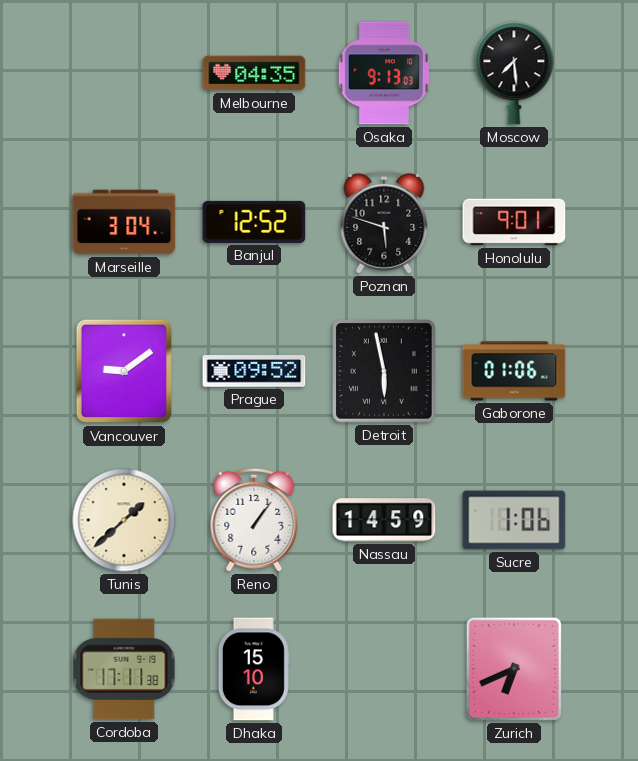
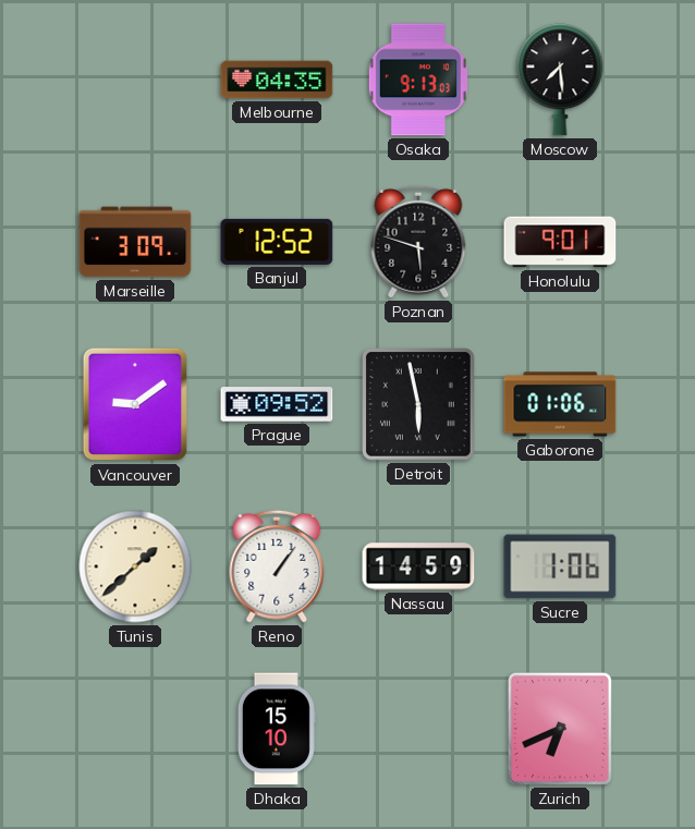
Marseille: 3:04 -> 3:09
Cordoba: 17:11 -> none
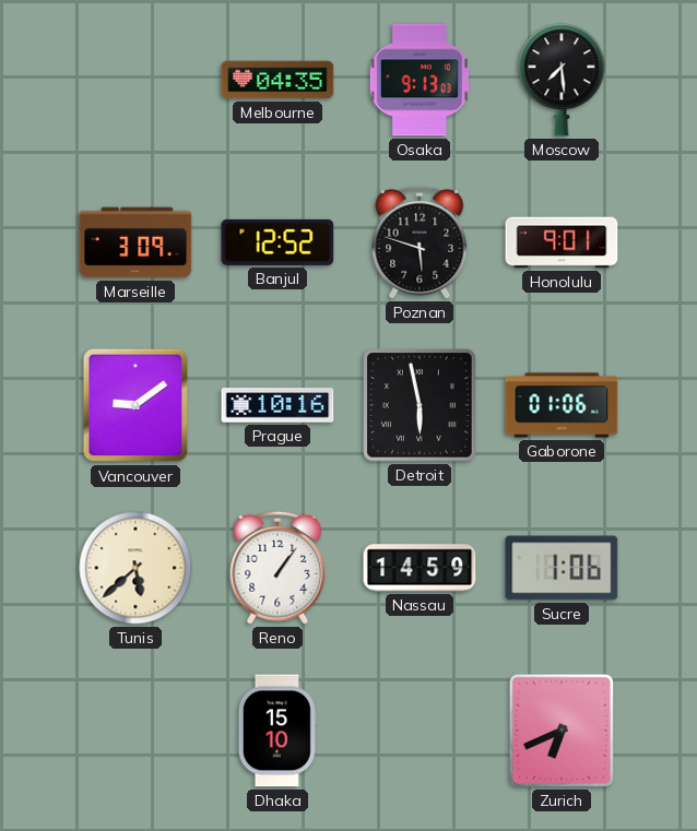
Prague: 09:52 -> 10:16
Tunis: 1:38 -> 5:38
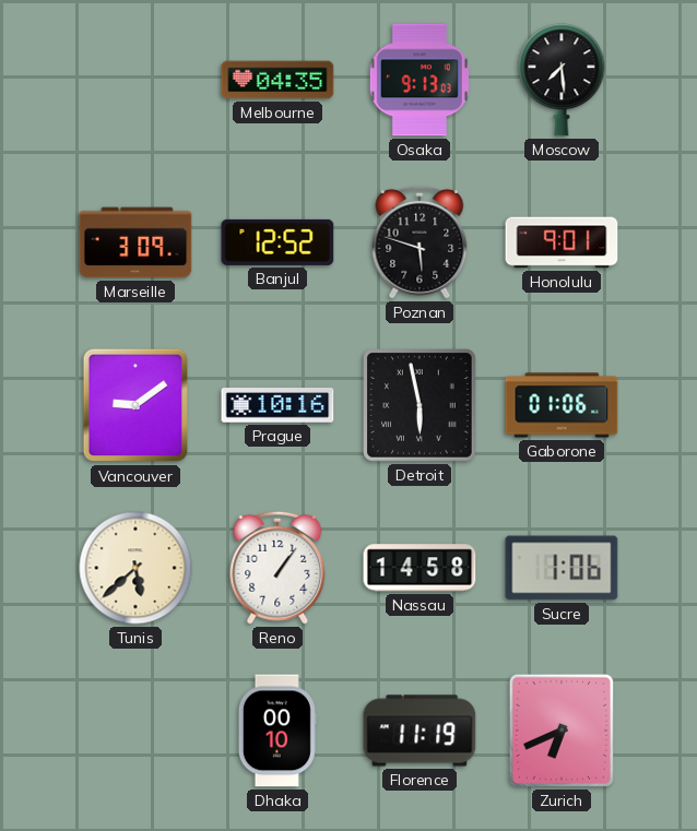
Nassau: 14:59 -> 14:58
Dhaka: 15:10 -> 00:10
Florence: none -> 11:19
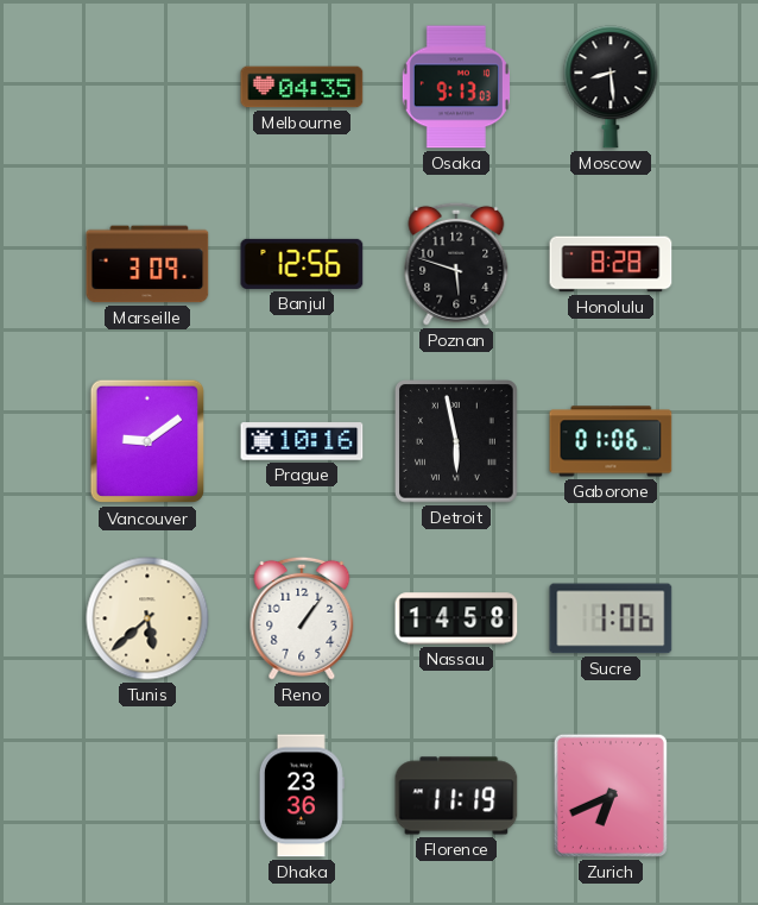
Moscow: 7:29 -> 8:29
Banjul: 12:52 -> 12:56
Honolulu: 9:01 -> 8:28
Dhaka: 00:10 -> 23:36
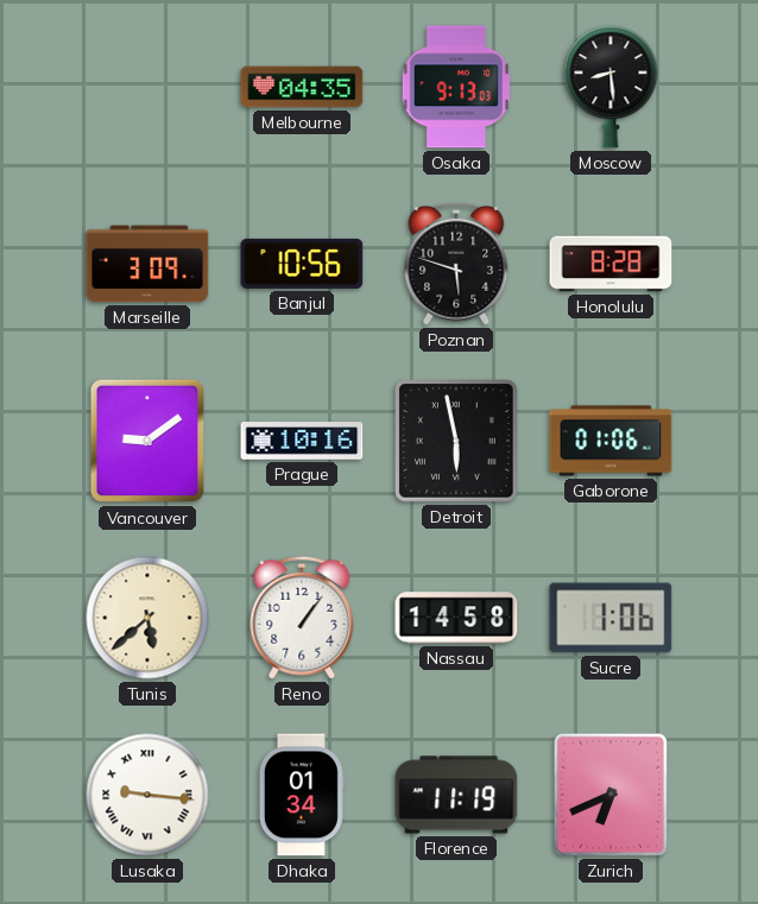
Banjul: 12:56 -> 10:56
Lusaka: none -> 9:16
Dhaka: 23:36 -> 01:34
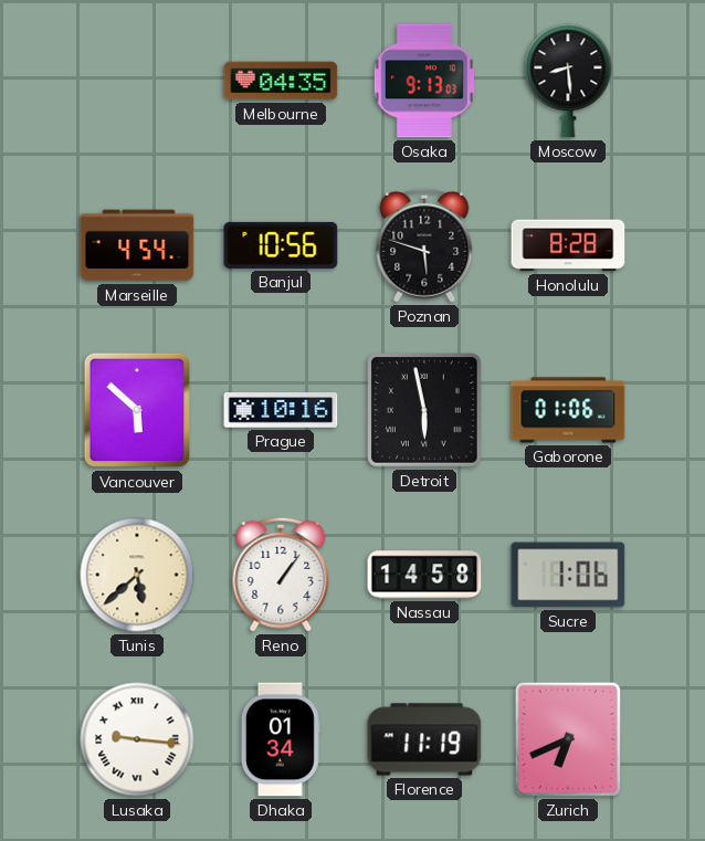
Marseille: 3:09 -> 4:54
Vancouver: 9:09 -> 5:52
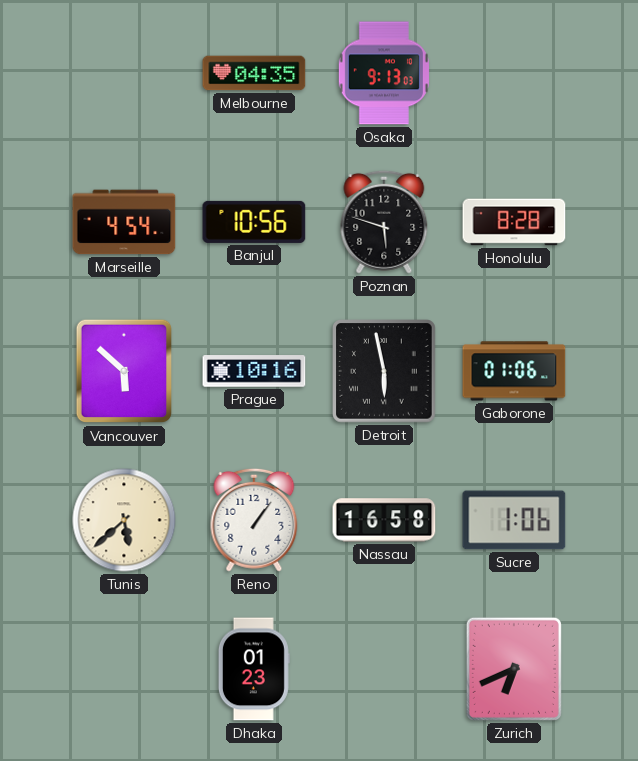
Moscow: 8:29 -> none
Nassau: 14:58 -> 16:58
Lusaka: 9:16 -> none
Dhaka: 01:34 -> 01:23
Florence: 11:19 -> none
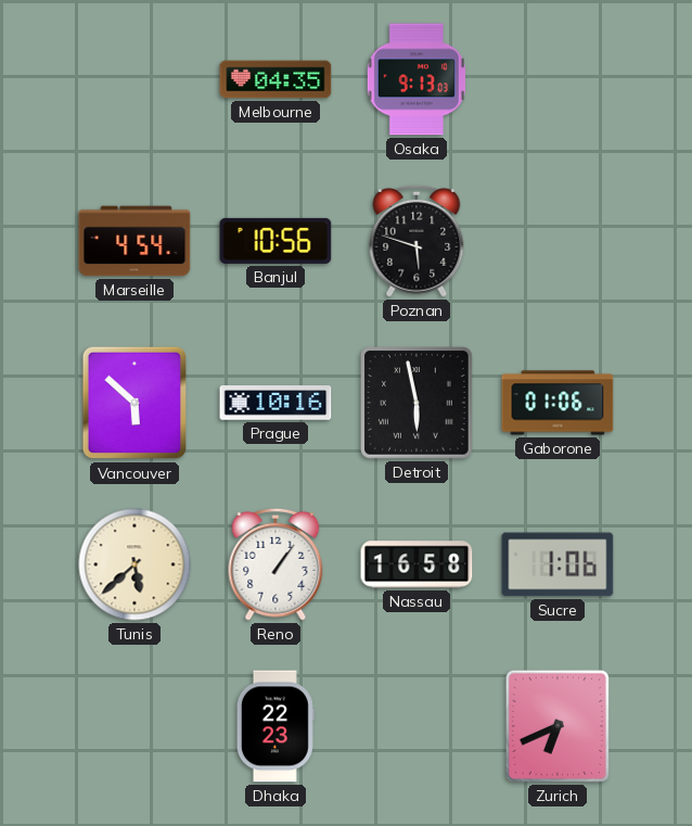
Honolulu: 8:28 -> none
Dhaka: 01:23 -> 22:23
